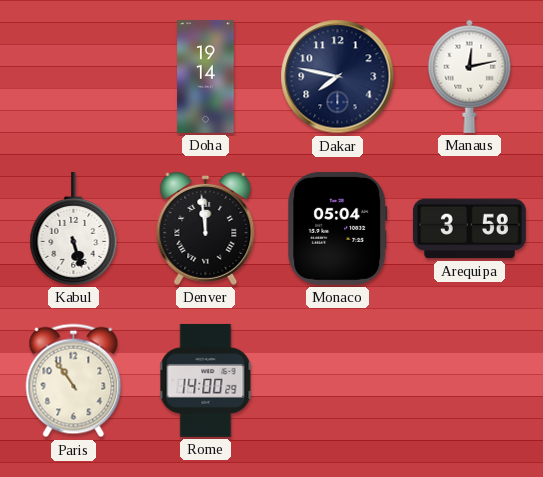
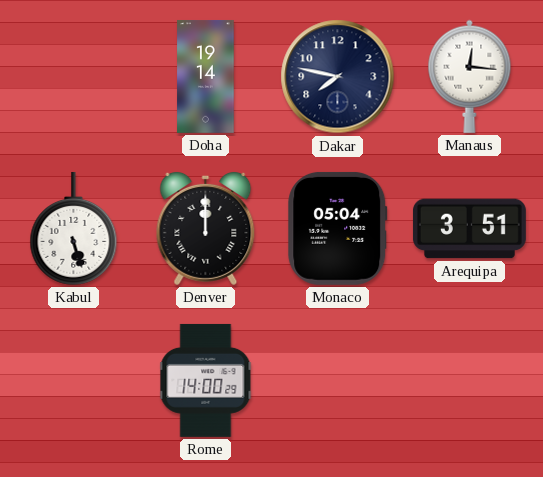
Manaus: 12:13 -> 12:16
Denver: 11:59 -> 12:00
Arequipa: 3:58 -> 3:51
Paris: 10:54 -> none
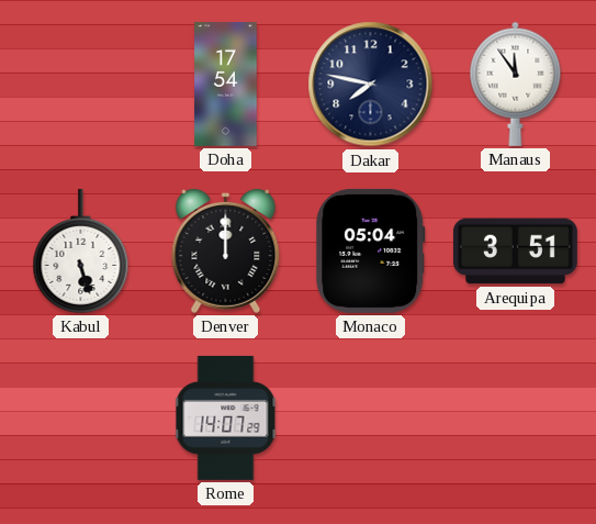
Doha: 19:14 -> 17:54
Manaus: 12:16 -> 11:54
Rome: 14:00 -> 14:07
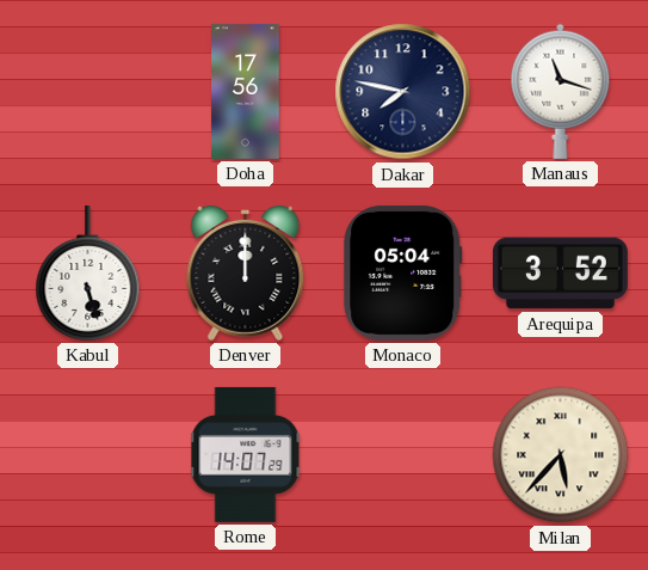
Doha: 17:54 -> 17:56
Manaus: 11:54 -> 11:18
Arequipa: 3:51 -> 3:52
Milan: none -> 5:37
